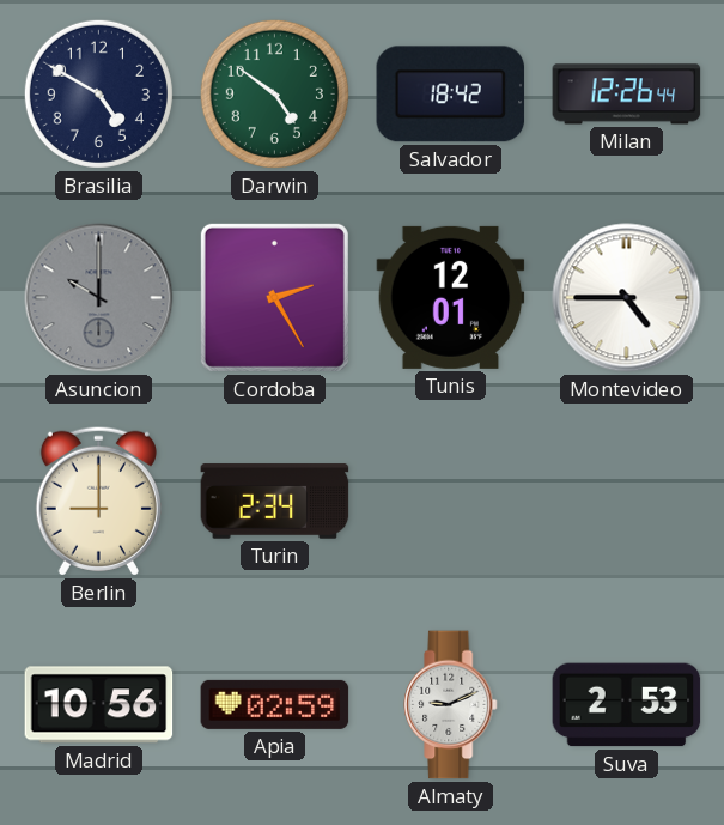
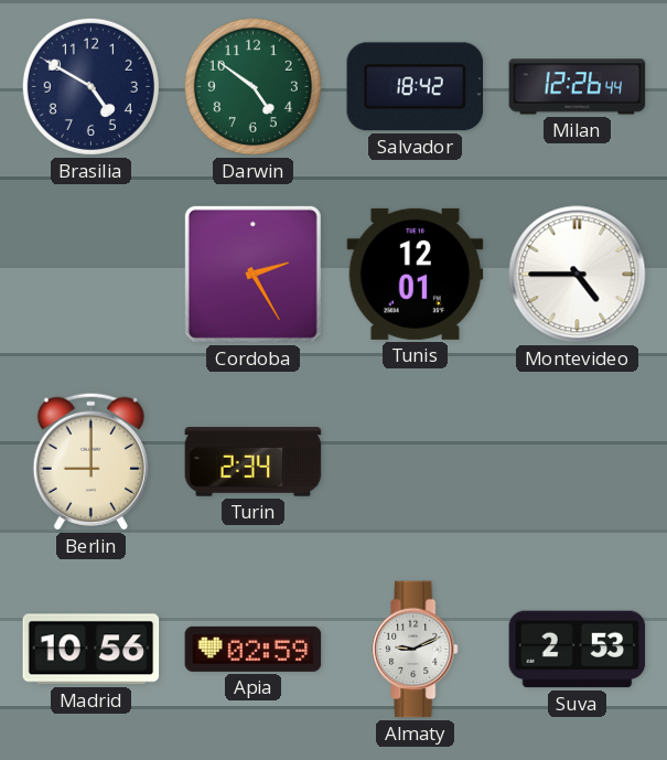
Asuncion: 10:00 -> none
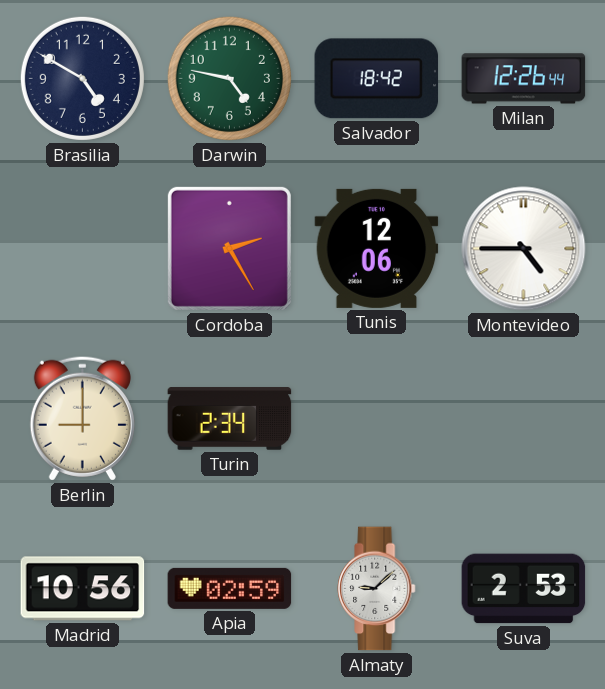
Darwin: 4:51 -> 4:47
Tunis: 12:01 -> 12:06
Almaty: 9:11 -> 9:08
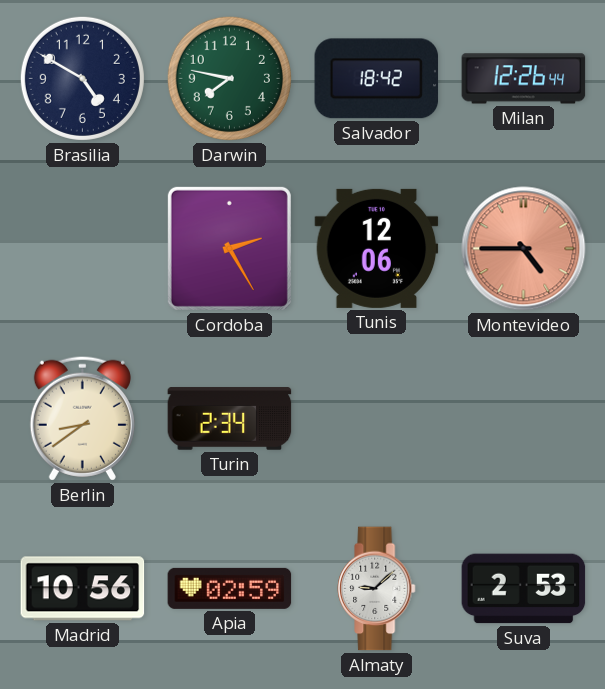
Darwin: 4:47 -> 7:47
Montevideo dial: white -> salmon
Berlin: 9:00 -> 8:39
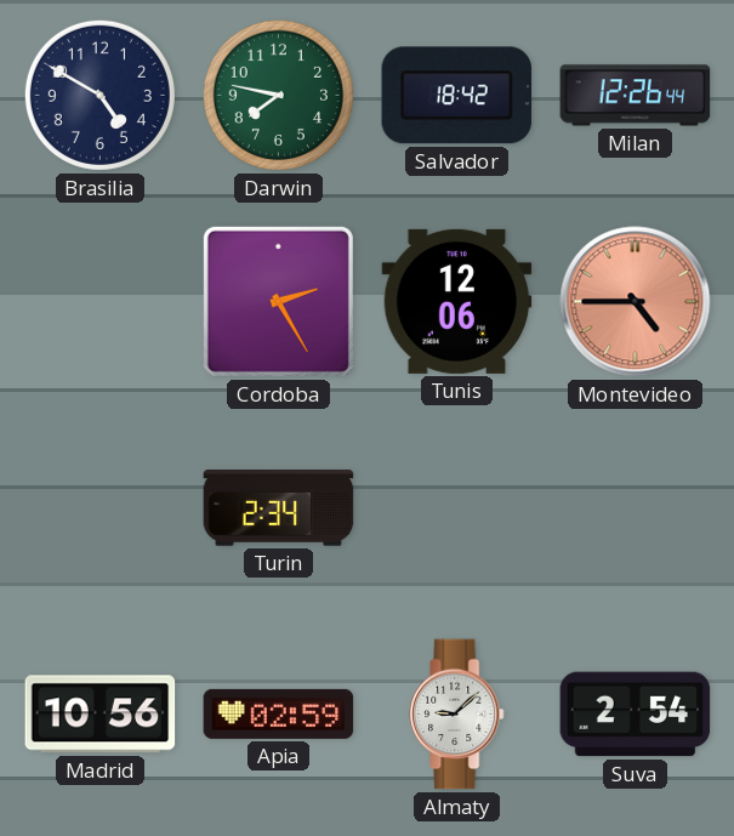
Berlin: 8:39 -> none
Suva: 2:53 -> 2:54
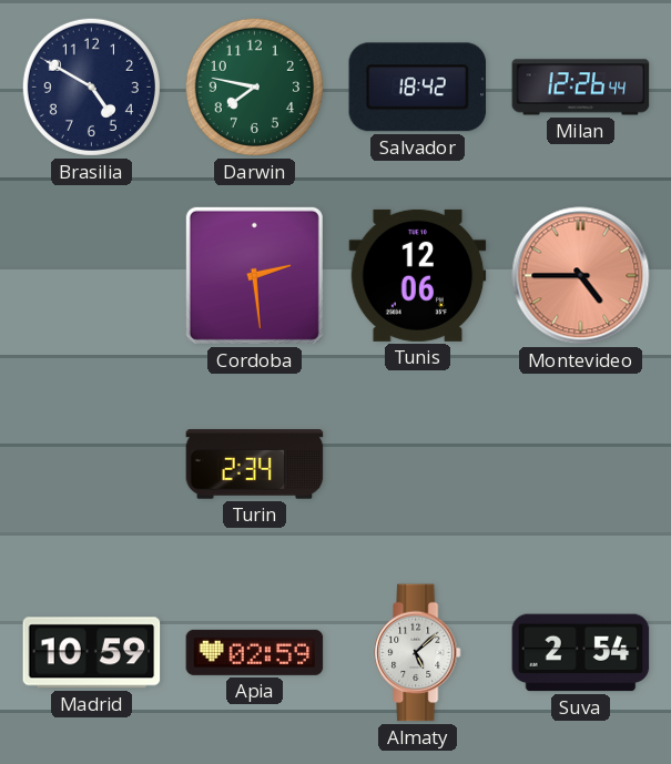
Cordoba: 2:25 -> 2:29
Madrid: 10:56 -> 10:59
Almaty: 9:08 -> 5:08
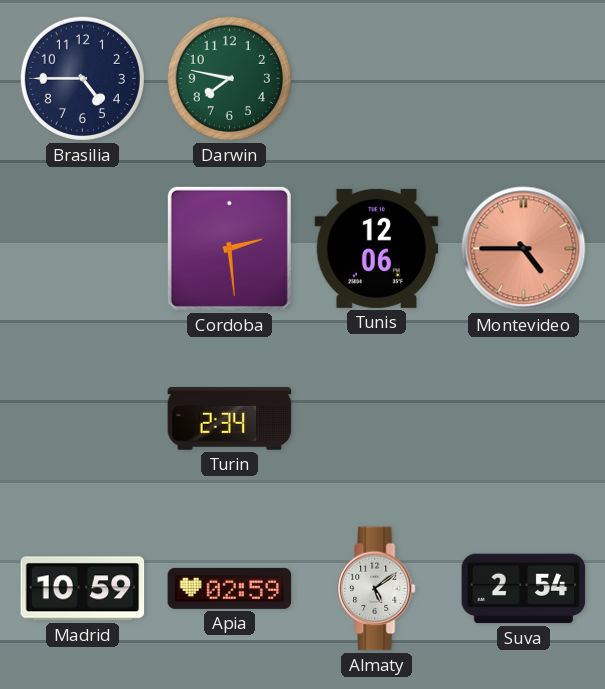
Brasilia: 4:50 -> 4:45
Salvador: 18:42 -> none
Milan: 12:26 -> none
Almaty: 5:08 -> 5:09
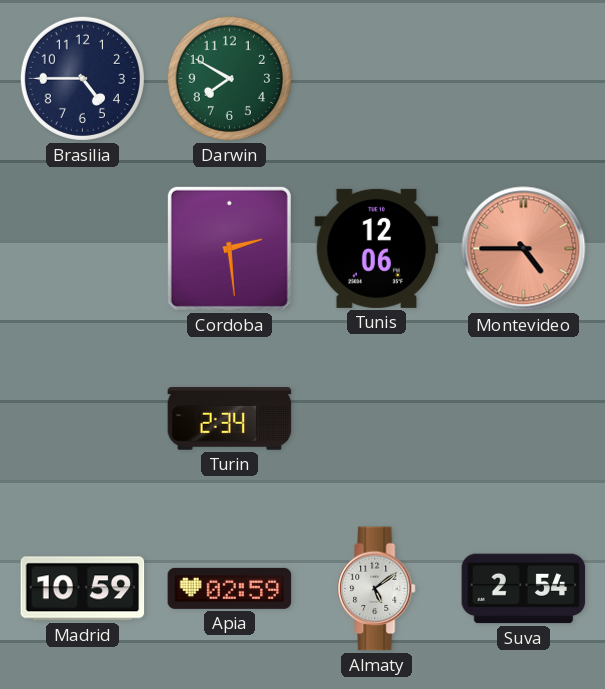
Darwin: 7:47 -> 7:50
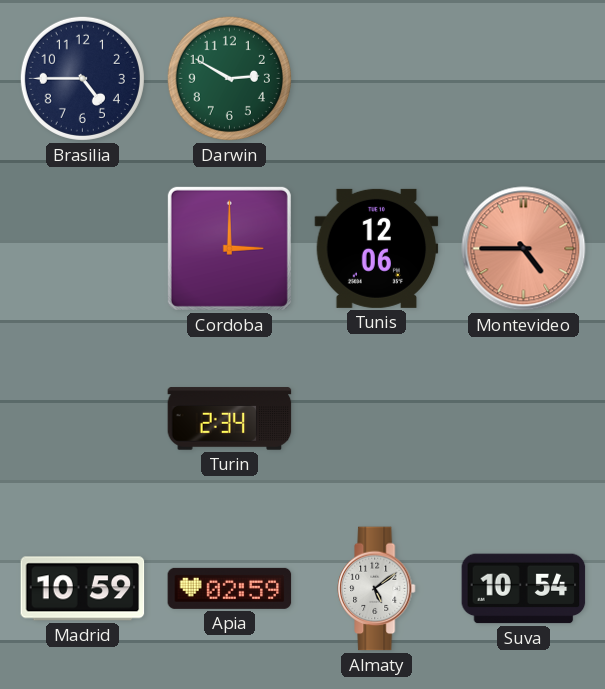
Darwin: 7:50 -> 2:50
Cordoba: 2:29 -> 3:00
Suva: 2:54 -> 10:54
